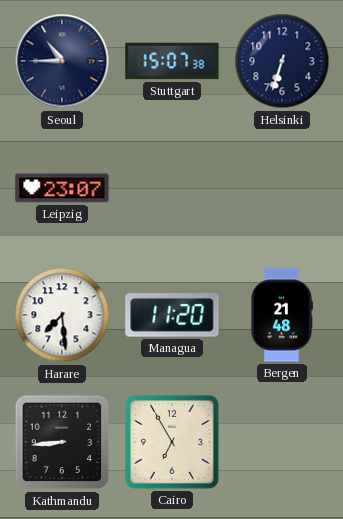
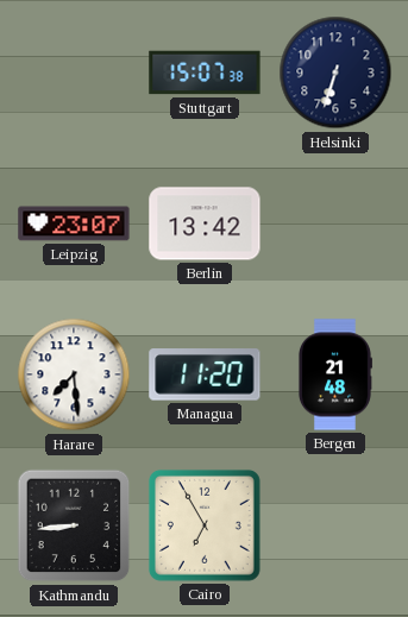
Seoul: 10:45 -> none
Berlin: none -> 13:42
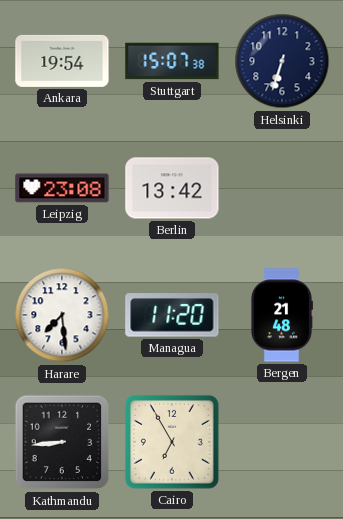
Ankara: none -> 19:54
Leipzig: 23:07 -> 23:08
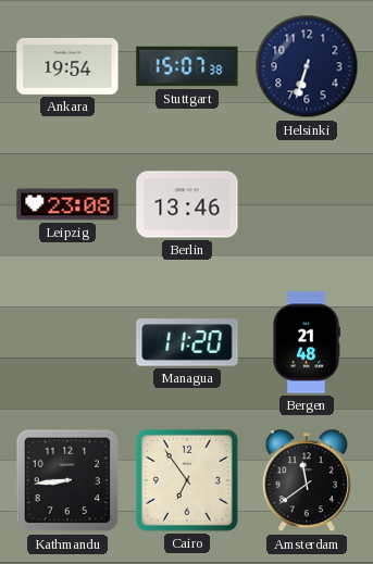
Berlin: 13:42 -> 13:46
Harare: 7:29 -> none
Cairo: 6:55 -> 6:54
Amsterdam: none -> 11:39
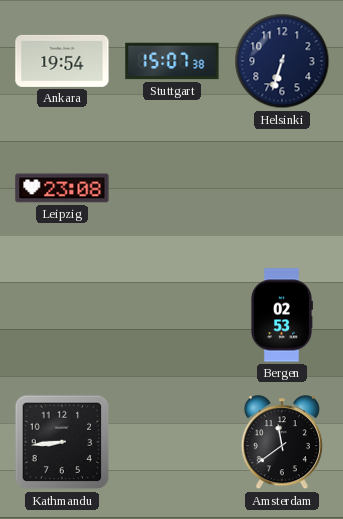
Berlin: 13:46 -> none
Managua: 11:20 -> none
Bergen: 21:48 -> 02:53
Cairo: 6:54 -> none
